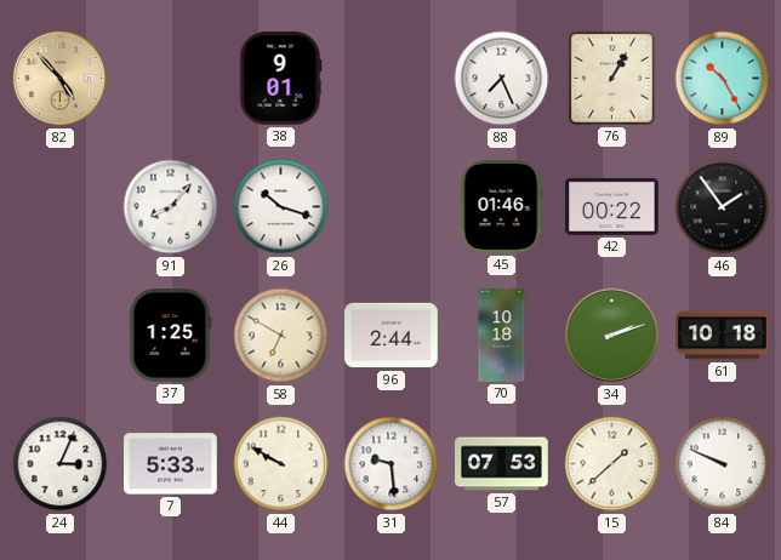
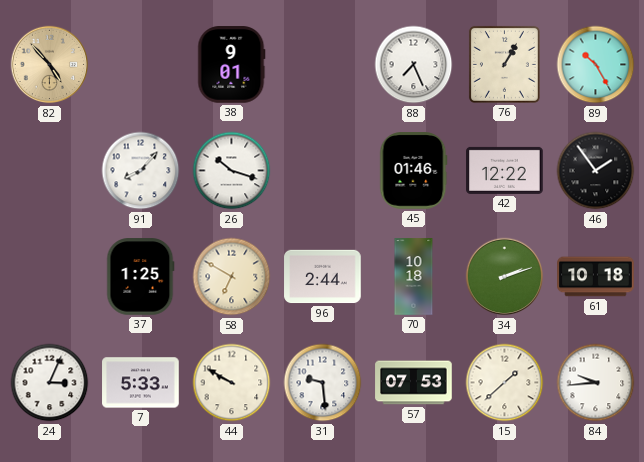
42: 00:22 -> 12:22
84: 9:49 -> 9:44
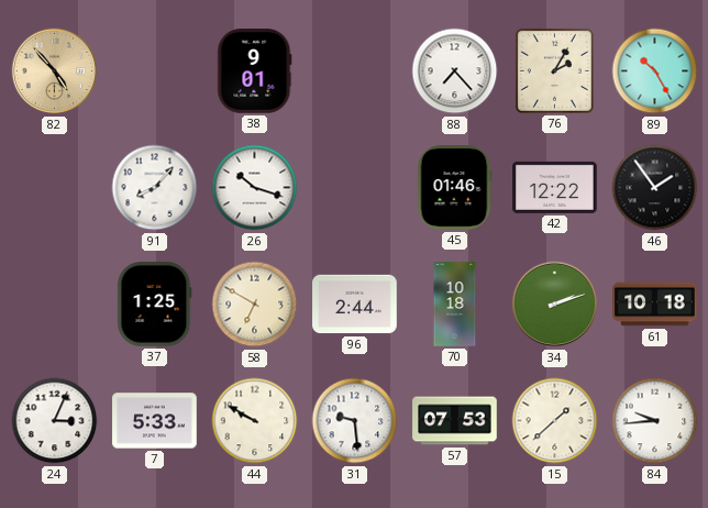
88: 7:26 -> 7:23
76: 1:05 -> 2:05
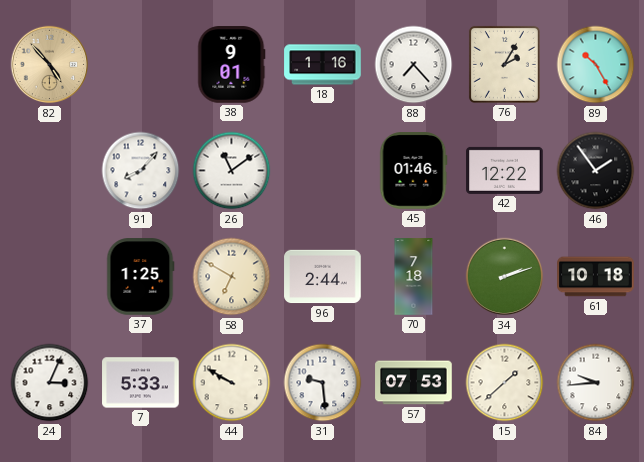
18: none -> 1:16
26: 10:18 -> 11:09
70: 10:18 -> 7:18
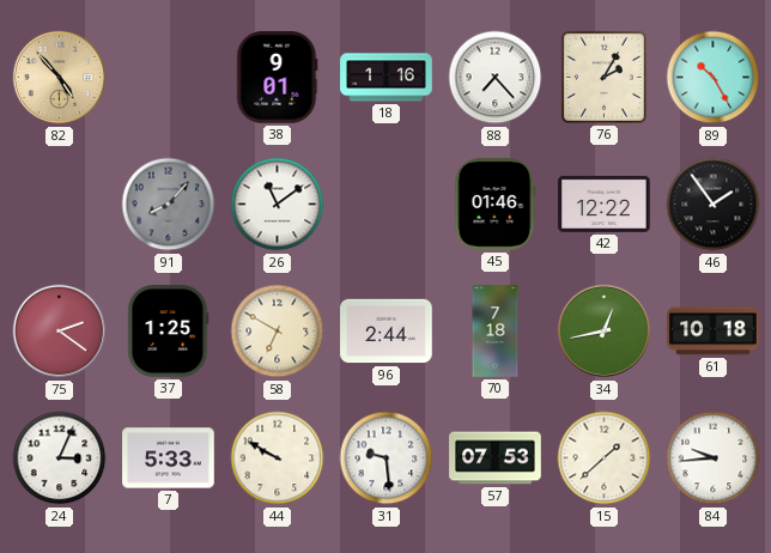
91 dial: white -> grey
75: none -> 2:21
34: 2:12 -> 12:43
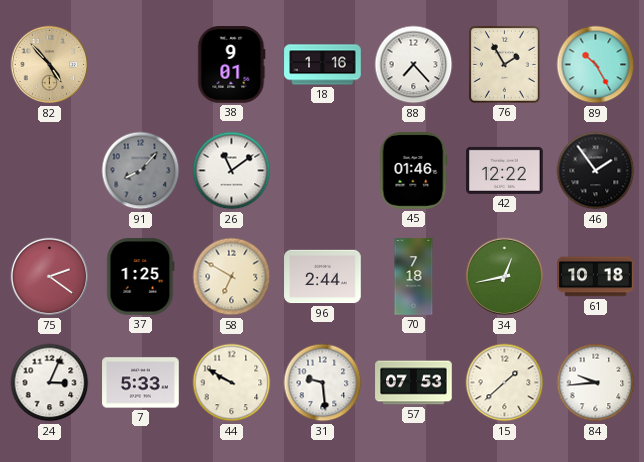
76: 2:05 -> 1:55
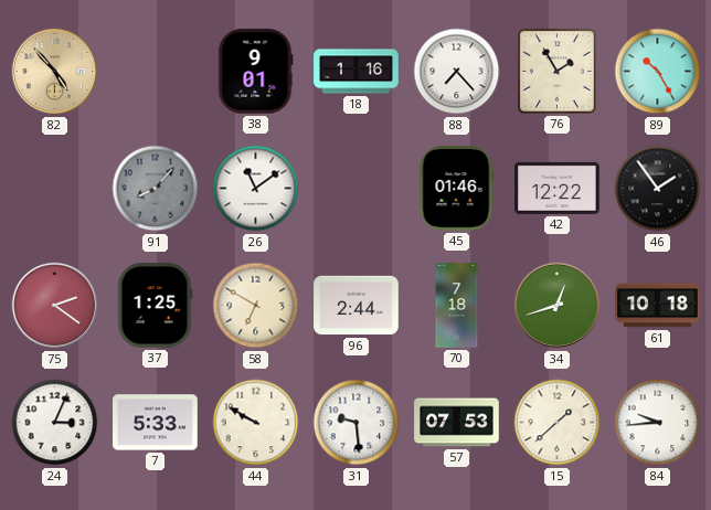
34: 12:43 -> 12:42
